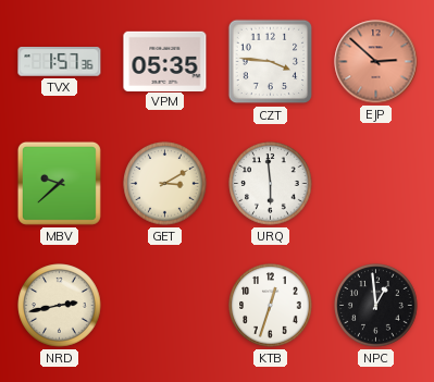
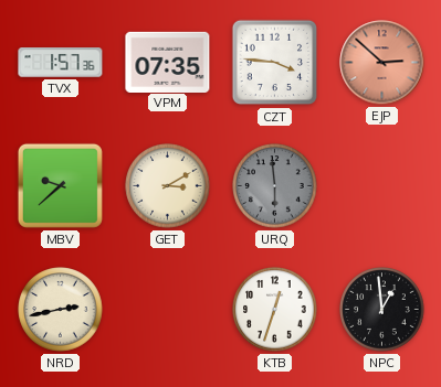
VPM: 05:35 -> 07:35
URQ dial: white -> grey
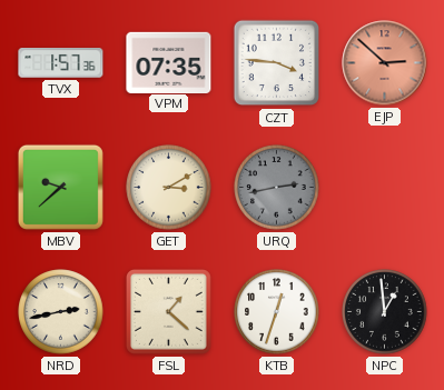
URQ: 5:59 -> 2:43
FSL: none -> 1:22
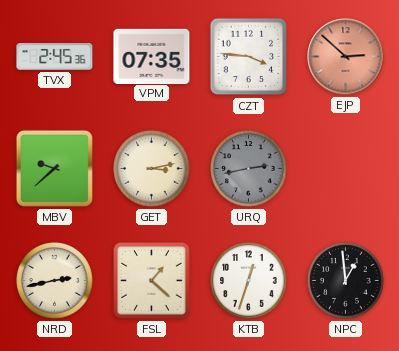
TVX: 1:57 -> 2:45
GET: 3:10 -> 3:13
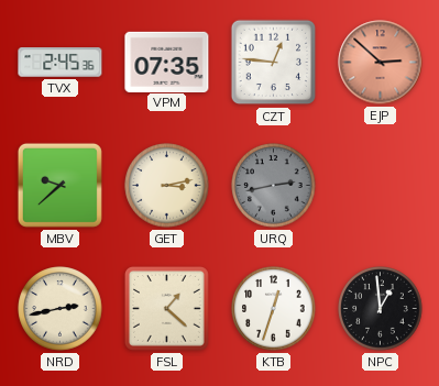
CZT: 3:46 -> 12:46
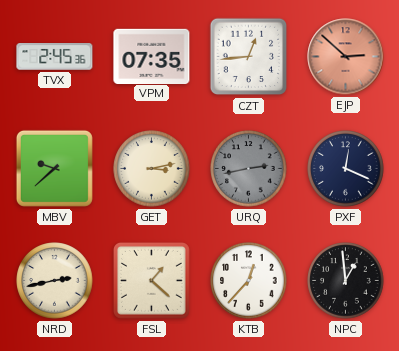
CZT: 12:46 -> 12:44
PXF: none -> 12:19
KTB: 12:33 -> 12:37
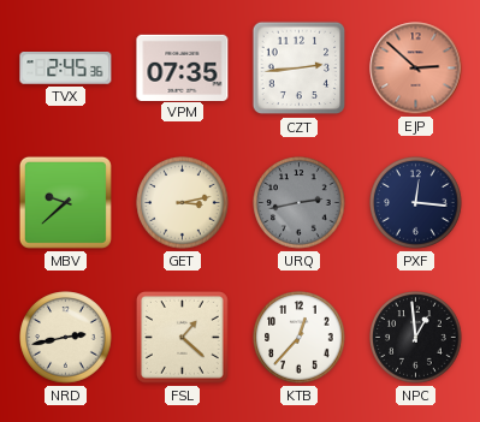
CZT: 12:44 -> 2:44
PXF: 12:19 -> 12:16
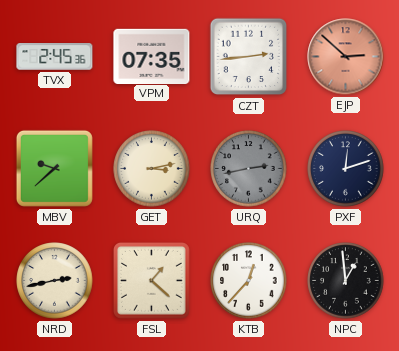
PXF: 12:16 -> 12:12
